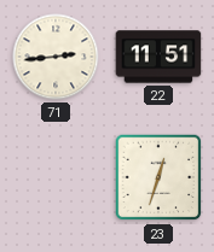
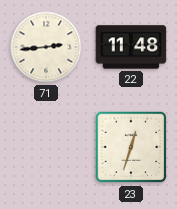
22: 11:51 -> 11:48
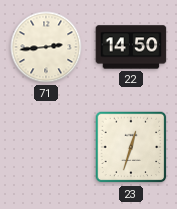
22: 11:48 -> 14:50
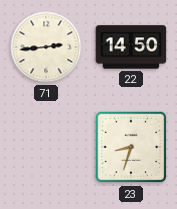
23: 12:33 -> 8:33
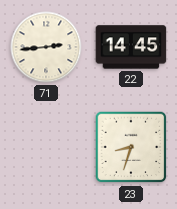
22: 14:50 -> 14:45
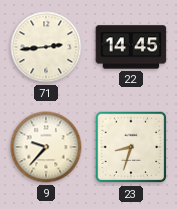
9: none -> 9:37
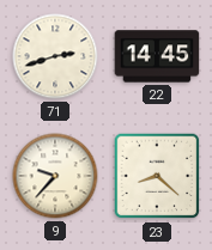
71: 2:44 -> 2:42
23: 8:33 -> 8:22
